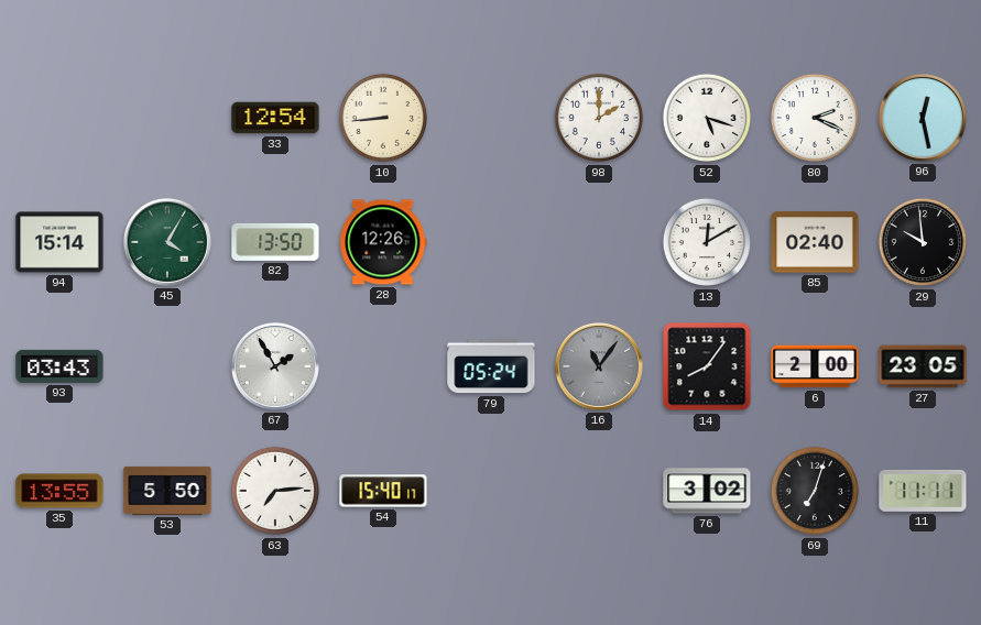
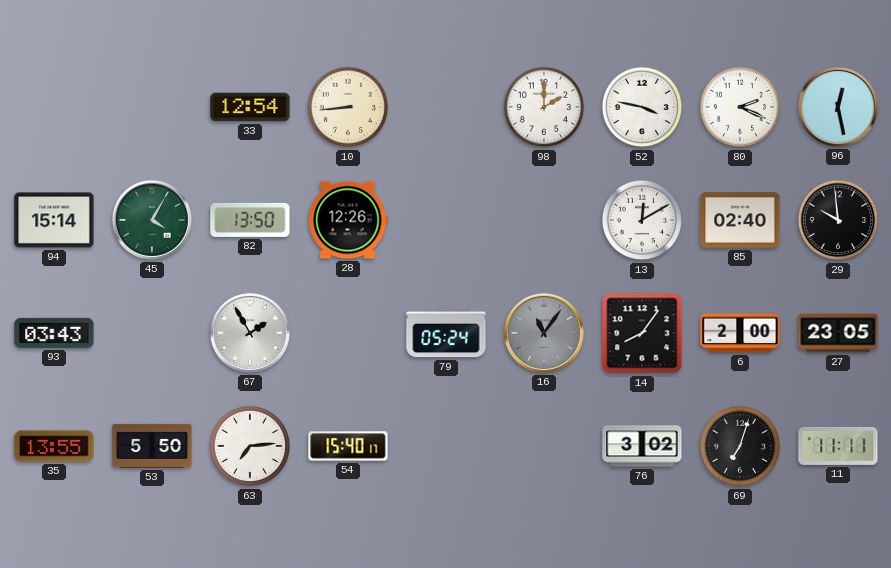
52: 5:18 -> 3:47
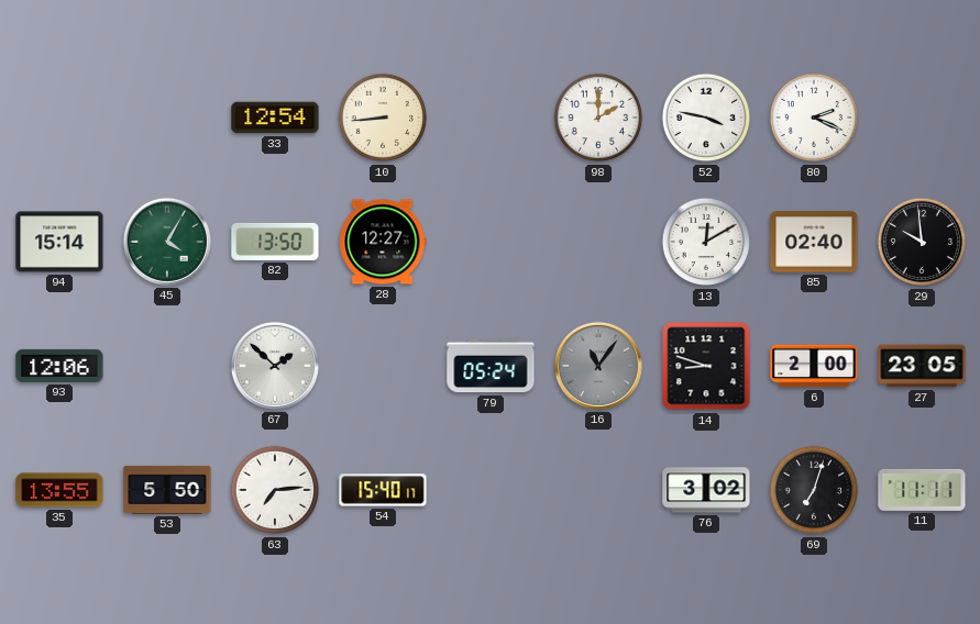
96: 12:28 -> none
28: 12:26 -> 12:27
93: 03:43 -> 12:06
67: 1:55 -> 1:52
14: 8:06 -> 8:48
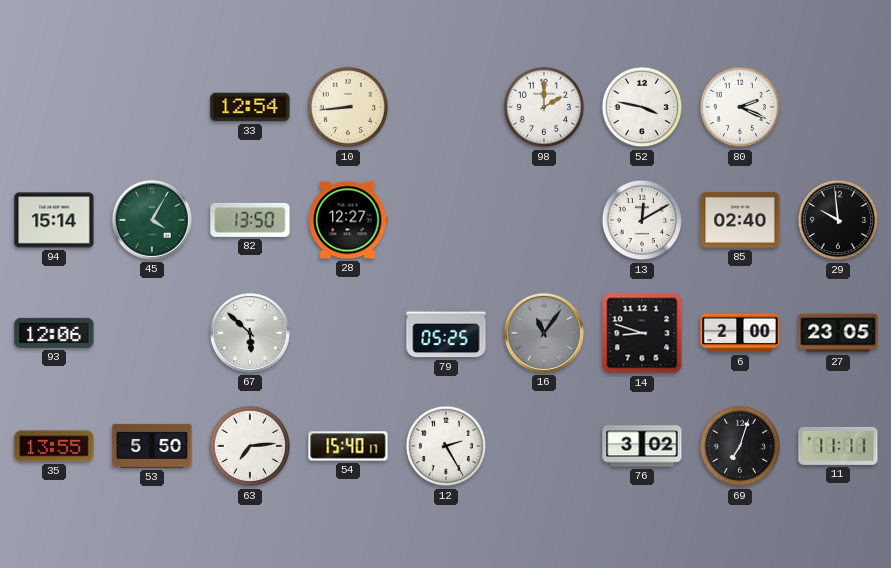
67: 1:52 -> 5:52
79: 05:24 -> 05:25
12: none -> 2:25
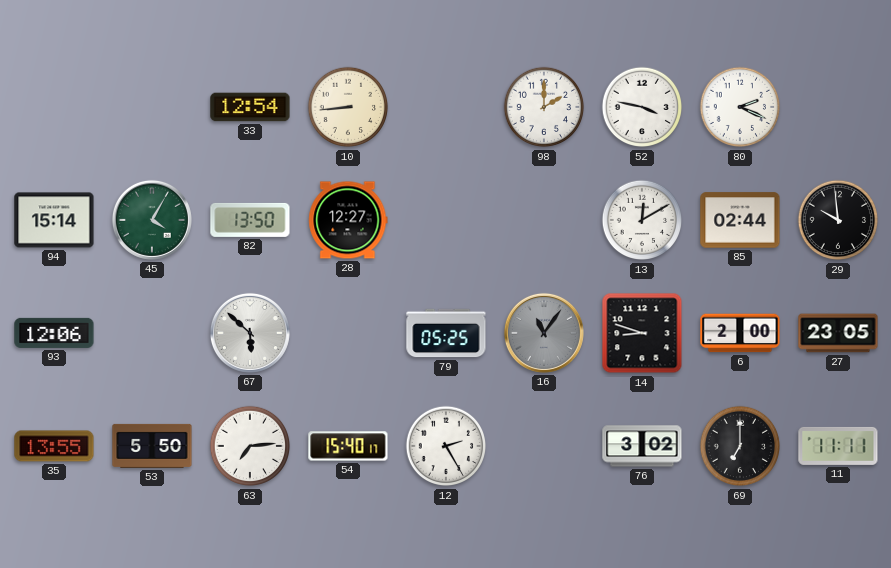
85: 02:40 -> 02:44
69: 7:03 -> 7:00
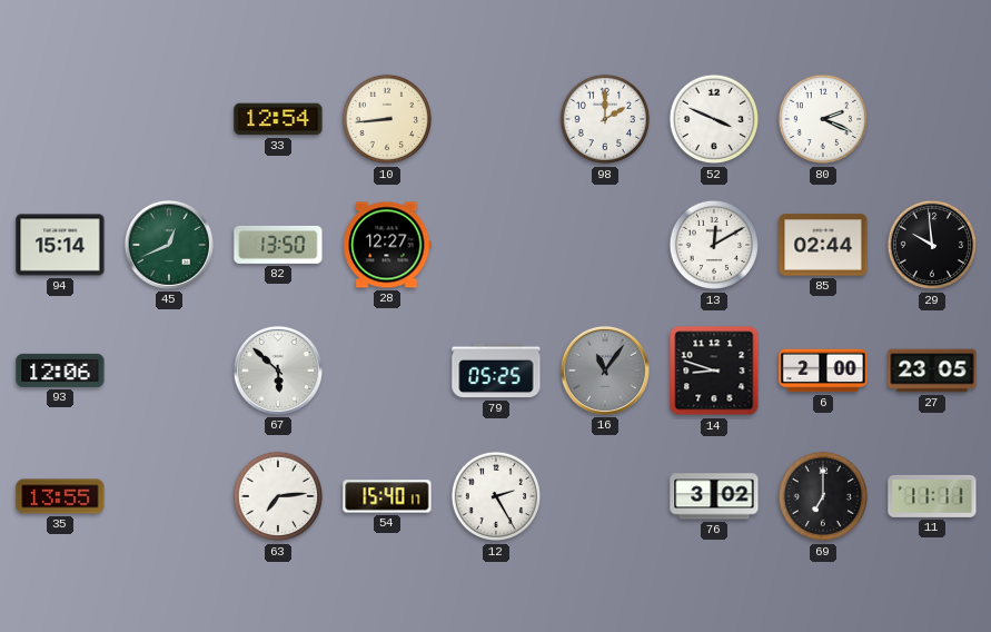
52: 3:47 -> 3:49
45: 4:05 -> 12:41
53: 5:50 -> none
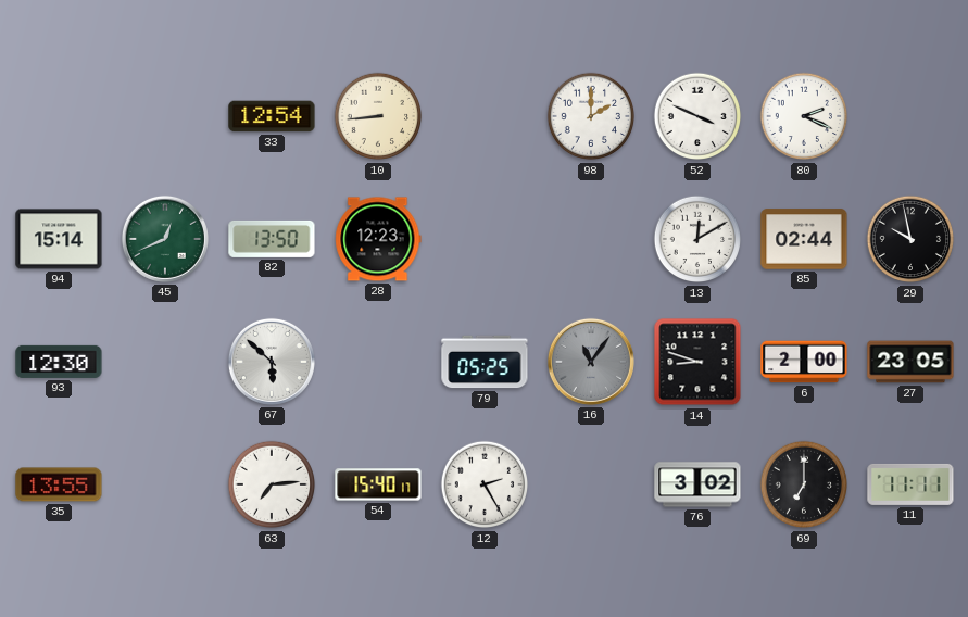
28: 12:27 -> 12:23
29: 9:59 -> 9:58
93: 12:06 -> 12:30
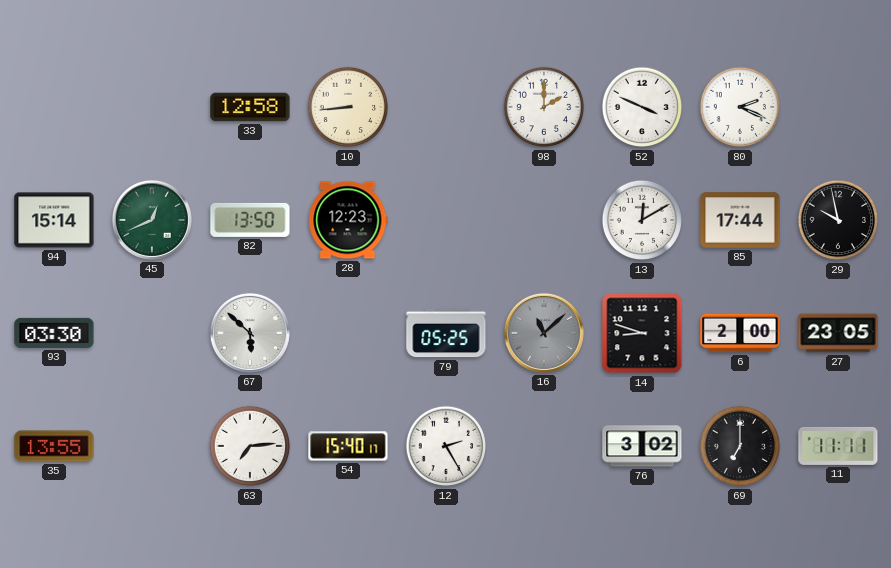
33: 12:54 -> 12:58
85: 02:44 -> 17:44
93: 12:30 -> 03:30
16: 11:06 -> 11:08
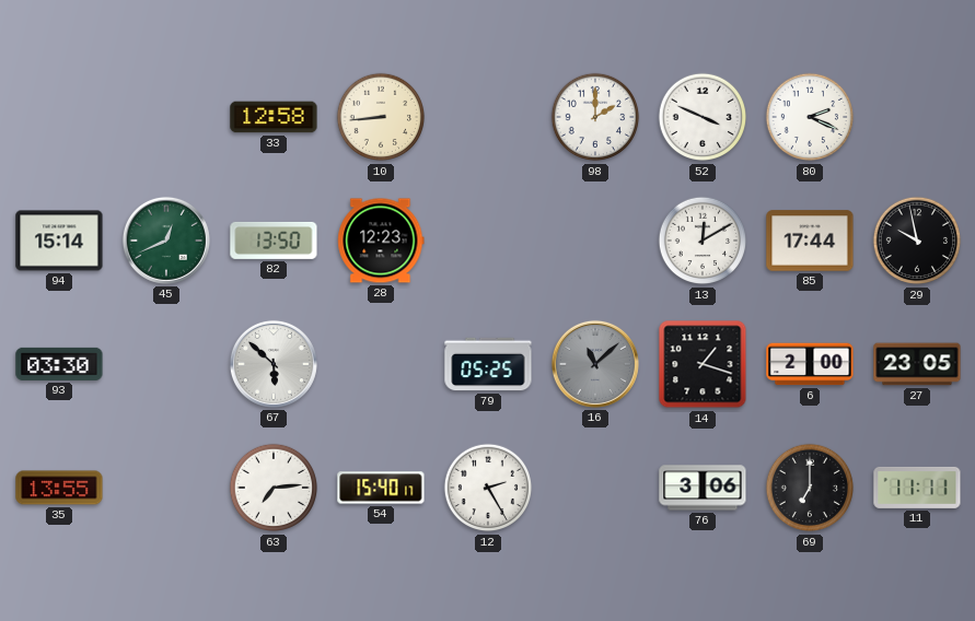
14: 8:48 -> 1:18
76: 3:02 -> 3:06
